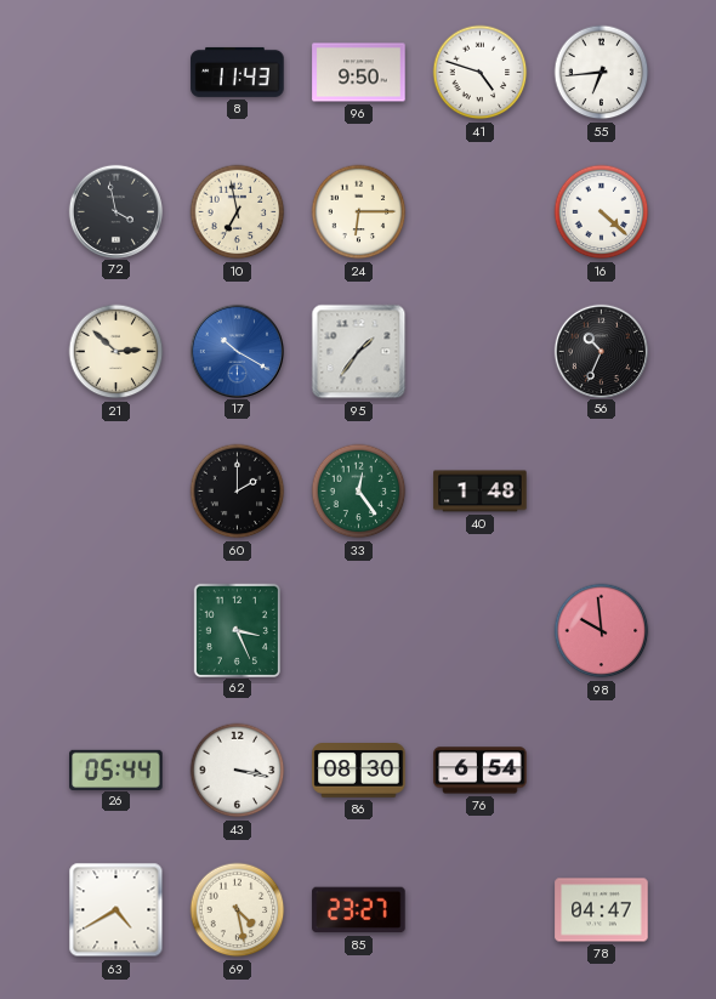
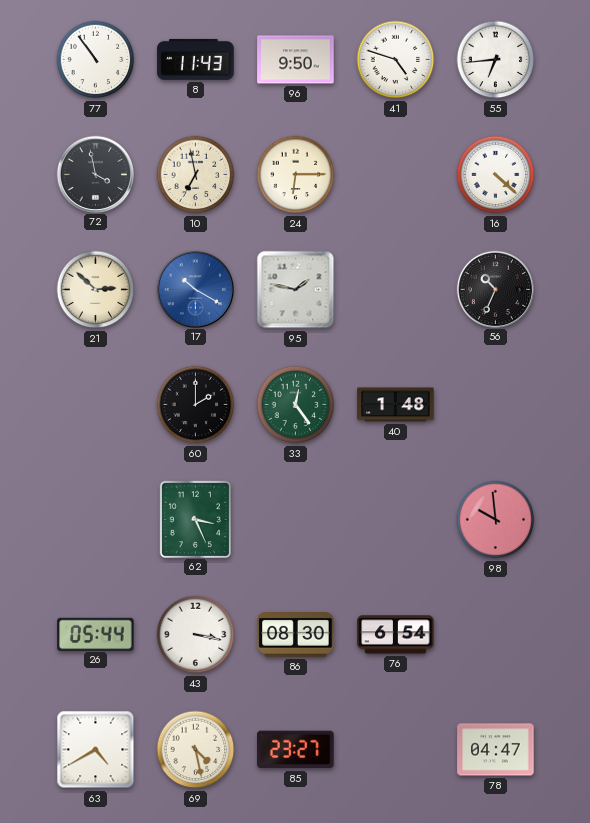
77: none -> 10:54
95: 1:36 -> 1:47
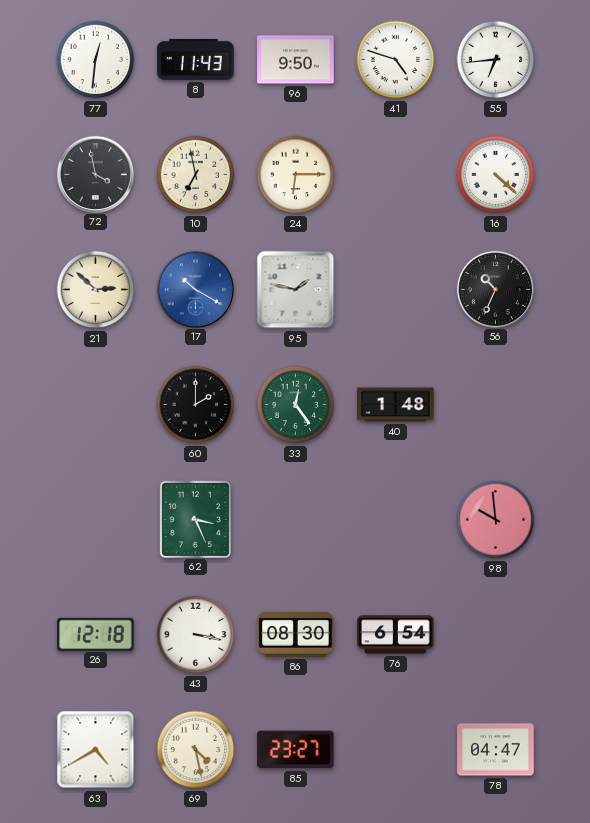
77: 10:54 -> 12:31
26: 05:44 -> 12:18
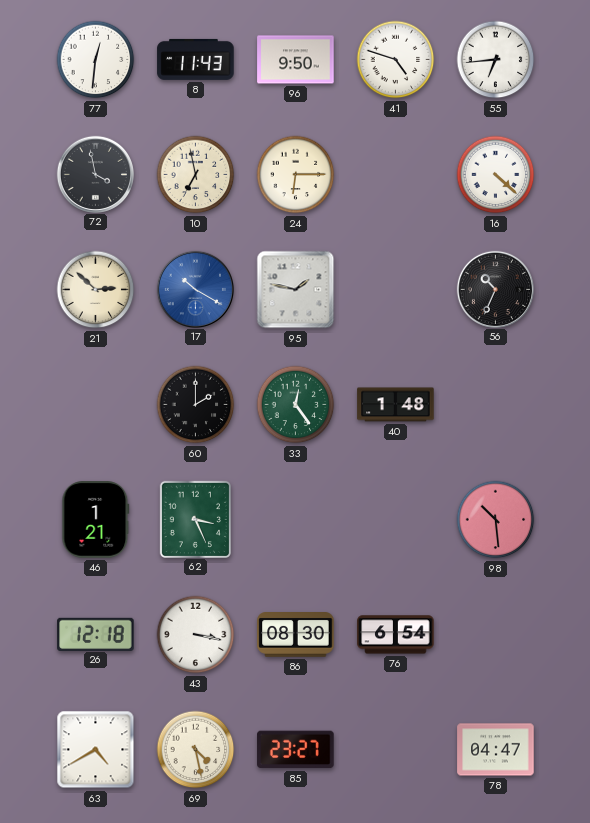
46: none -> 1:21
98: 9:59 -> 10:29
